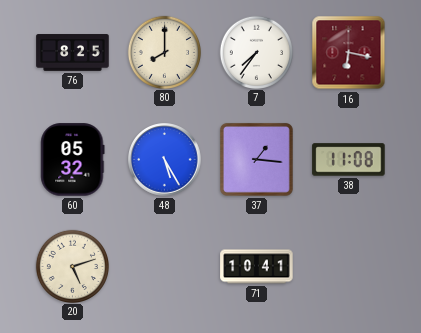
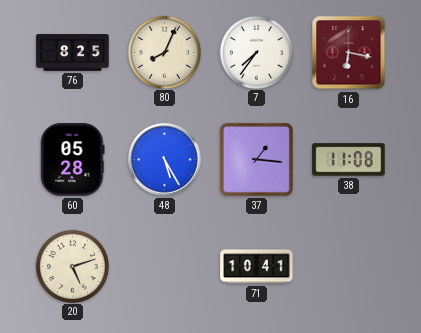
80: 8:00 -> 8:04
60: 05:32 -> 05:28
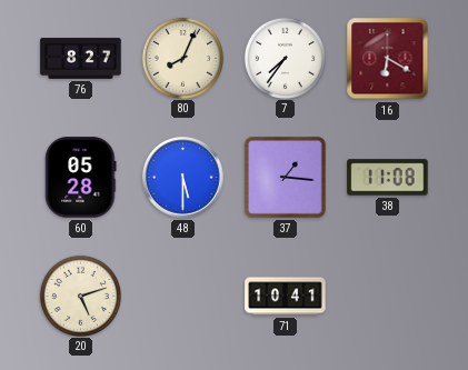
76: 8:25 -> 8:27
16: 6:17 -> 6:20
48: 5:25 -> 5:30
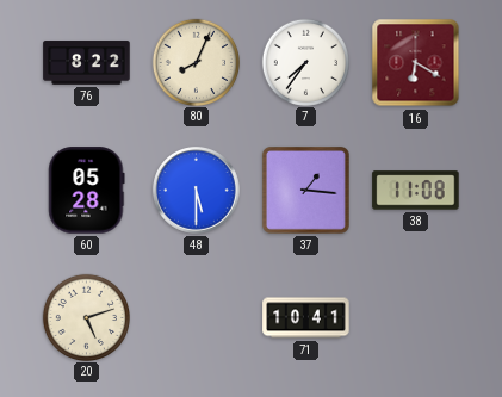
76: 8:27 -> 8:22
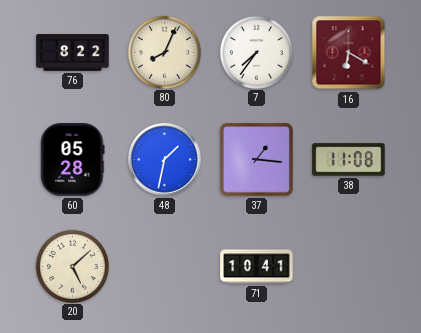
48: 5:30 -> 1:32
20: 5:12 -> 5:08
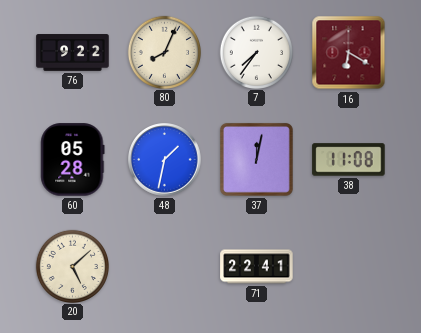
76: 8:22 -> 9:22
37: 1:16 -> 12:02
71: 10:41 -> 22:41
